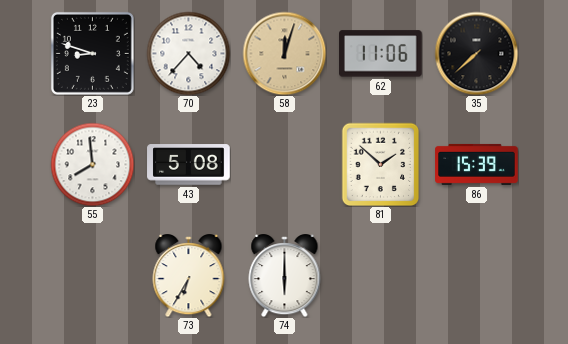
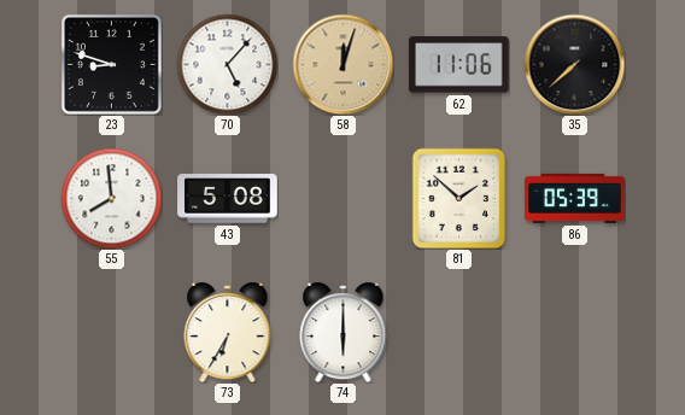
70: 4:37 -> 5:07
86: 15:39 -> 05:39
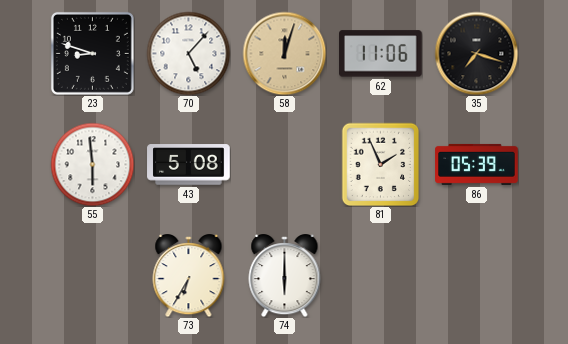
35: 7:38 -> 7:18
55: 7:59 -> 5:59
81: 1:52 -> 1:56
